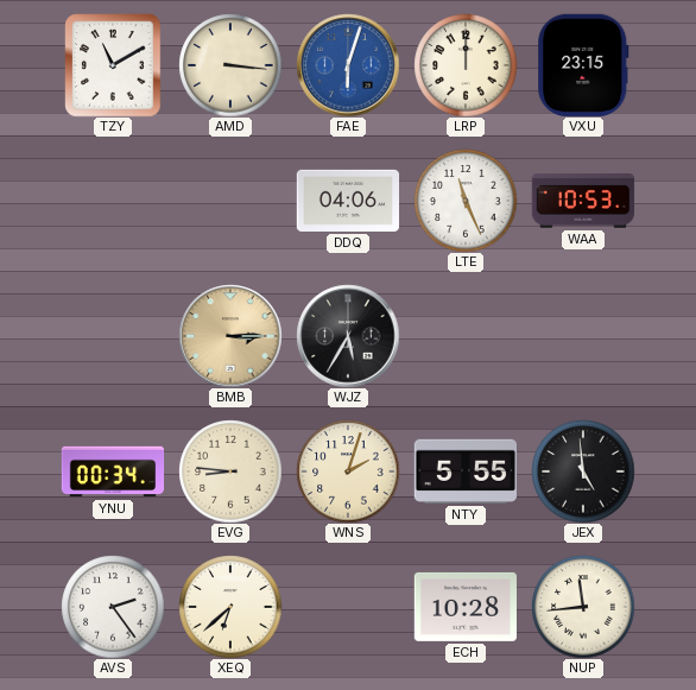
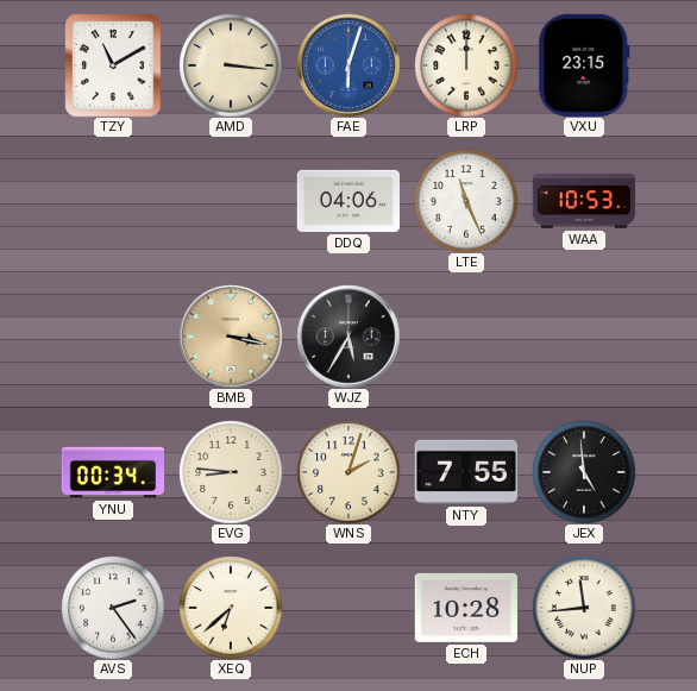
BMB: 3:15 -> 3:17
NTY: 5:55 -> 7:55
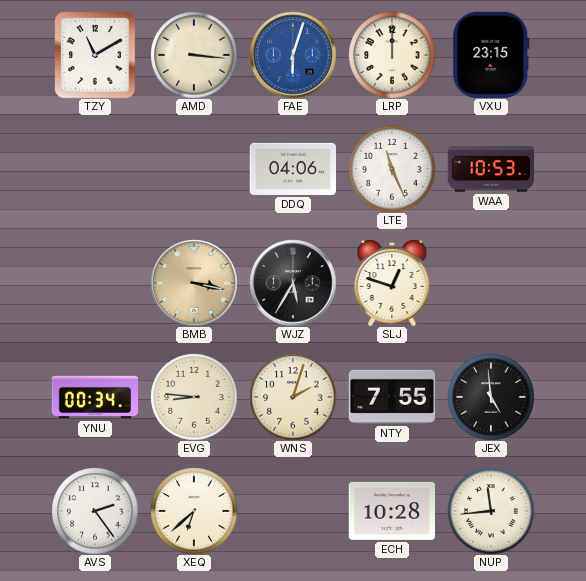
SLJ: none -> 12:48
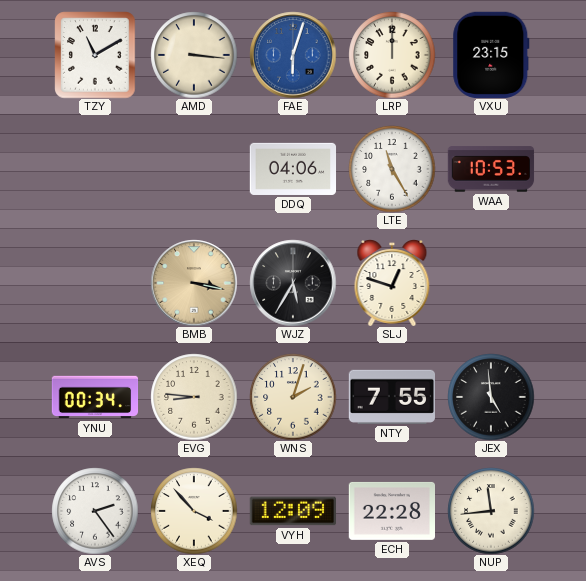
LTE: 11:26 -> 11:25
XEQ: 6:38 -> 3:53
VYH: none -> 12:09
ECH: 10:28 -> 22:28
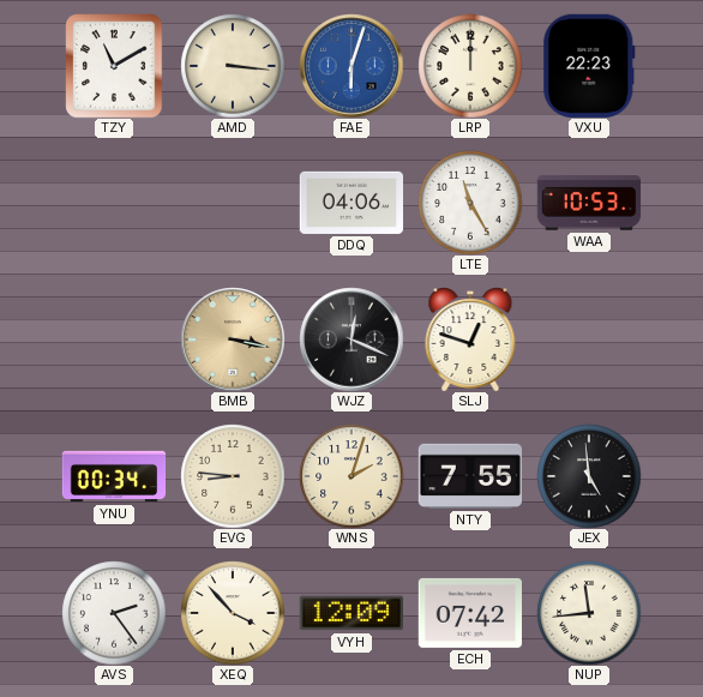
VXU: 23:15 -> 22:23
WJZ: 5:35 -> 12:19
ECH: 22:28 -> 07:42
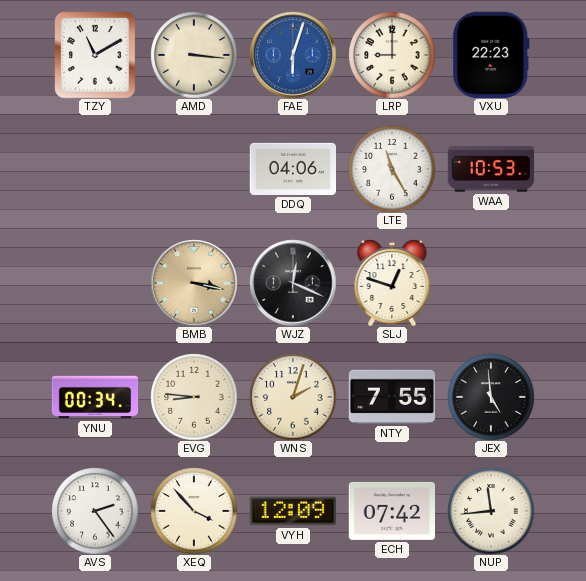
LRP: 12:00 -> 9:00
